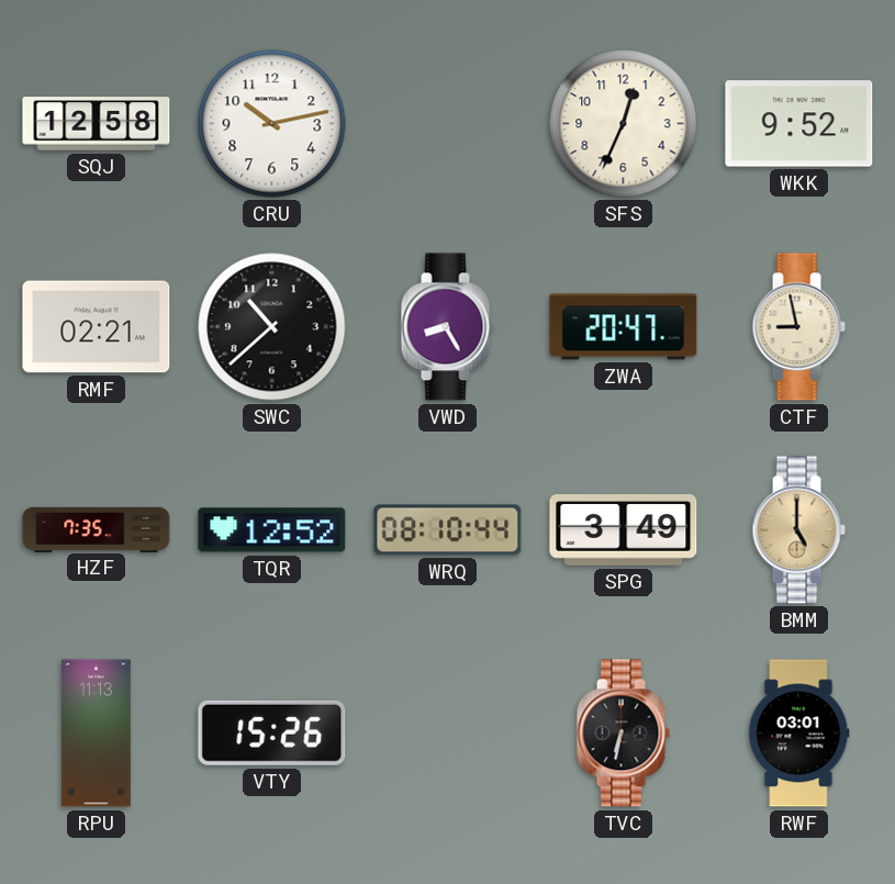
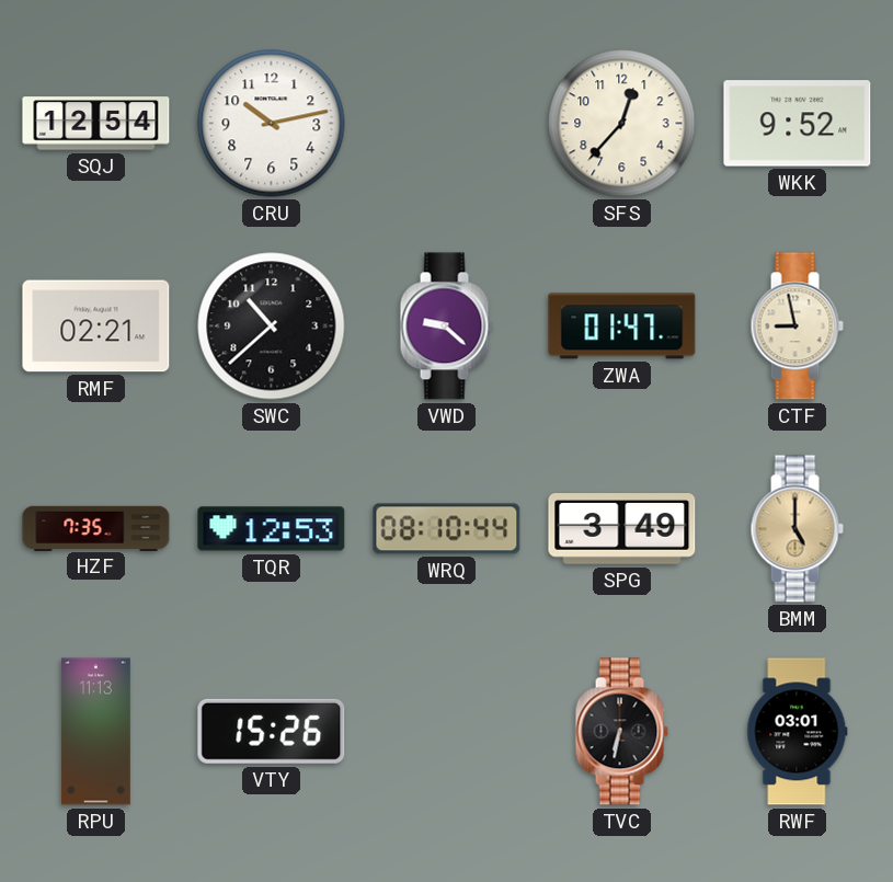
SQJ: 12:58 -> 12:54
SFS: 12:34 -> 12:37
VWD: 8:25 -> 9:22
ZWA: 20:47 -> 01:47
TQR: 12:52 -> 12:53
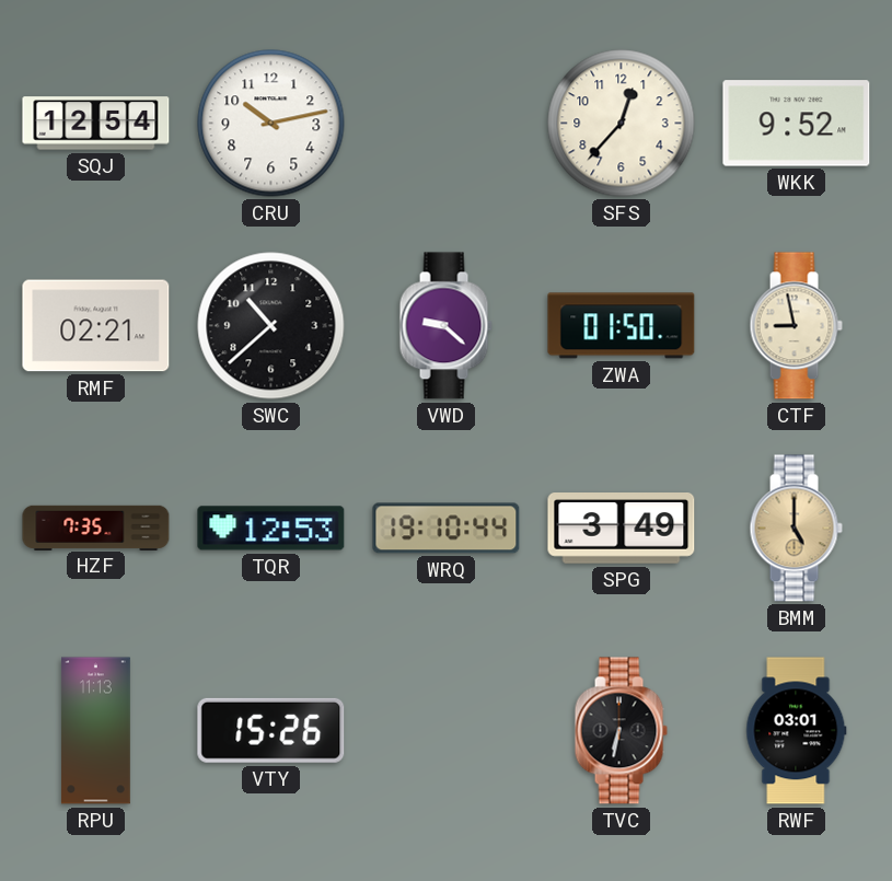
ZWA: 01:47 -> 01:50
WRQ: 08:10 -> 19:10
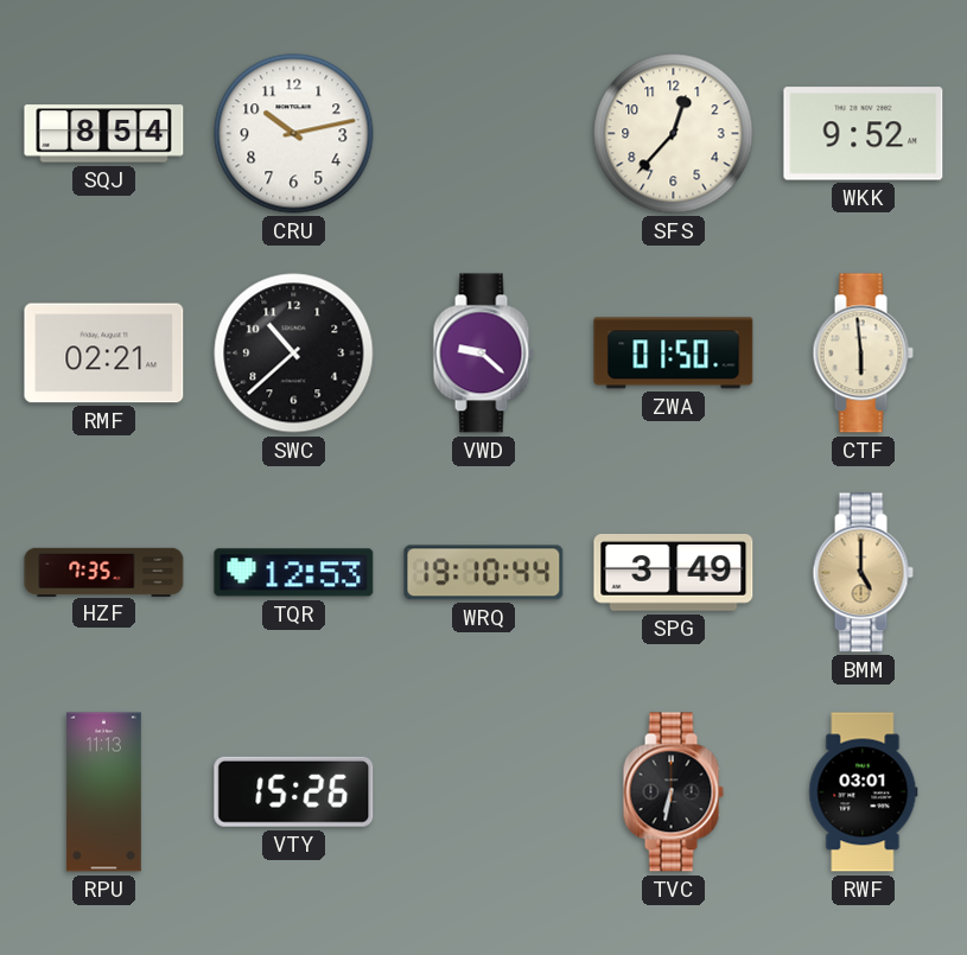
SQJ: 12:54 -> 8:54
CTF: 8:58 -> 5:59
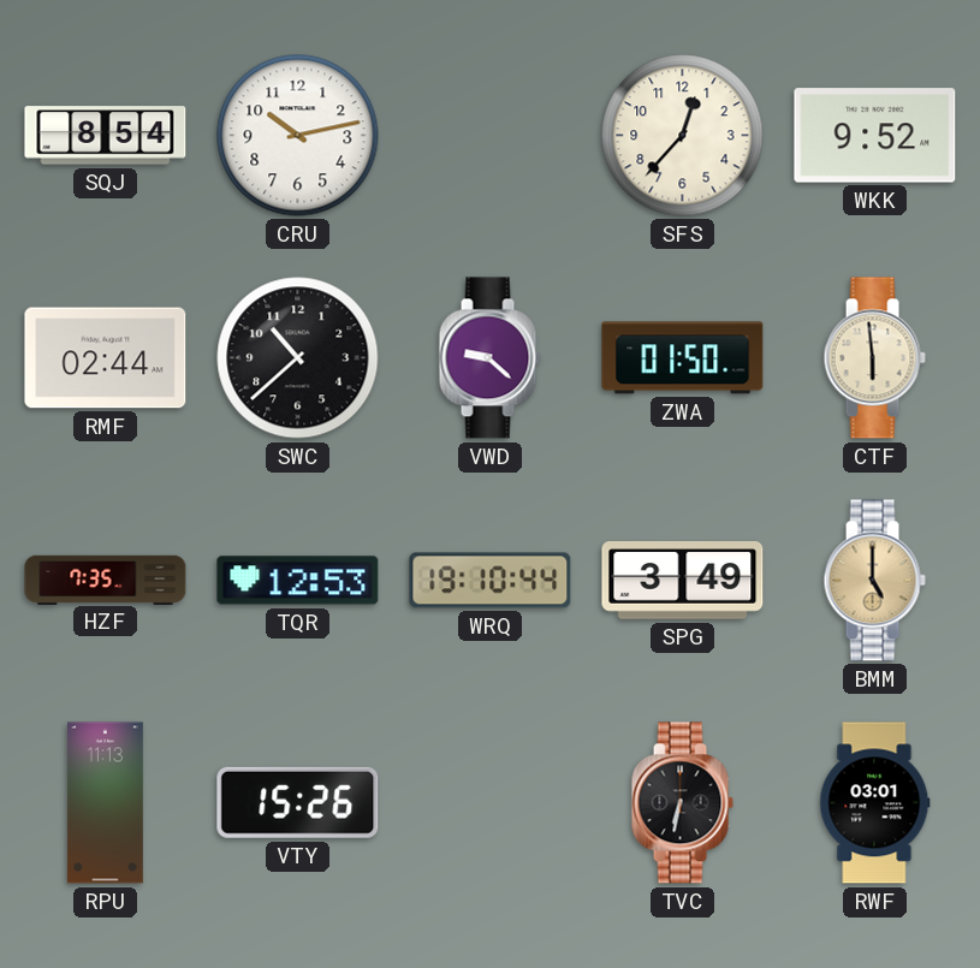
RMF: 02:21 -> 02:44
